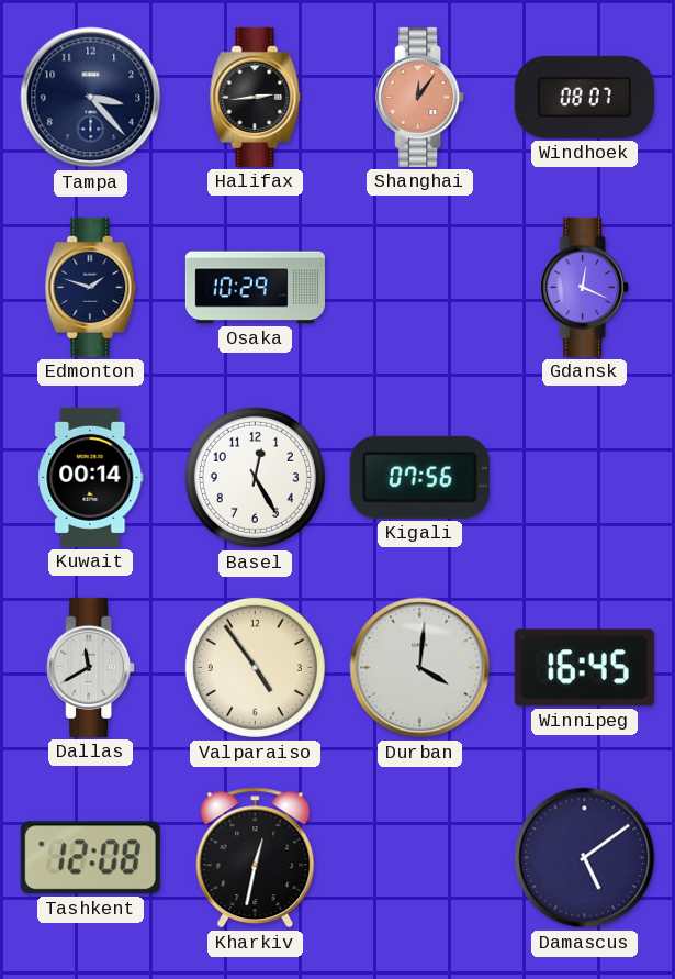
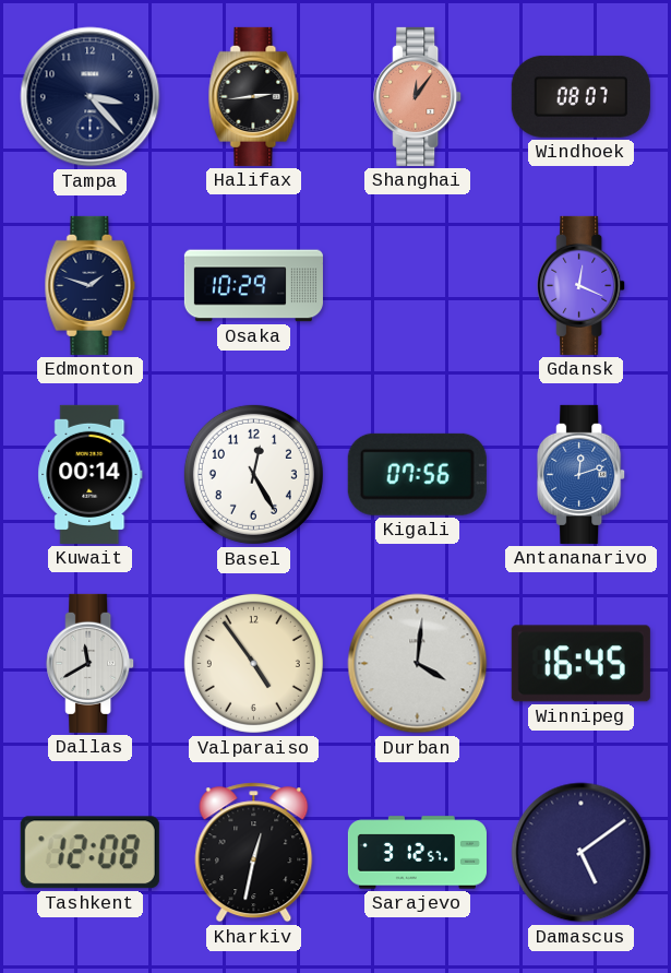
Antananarivo: none -> 12:12
Sarajevo: none -> 3:12
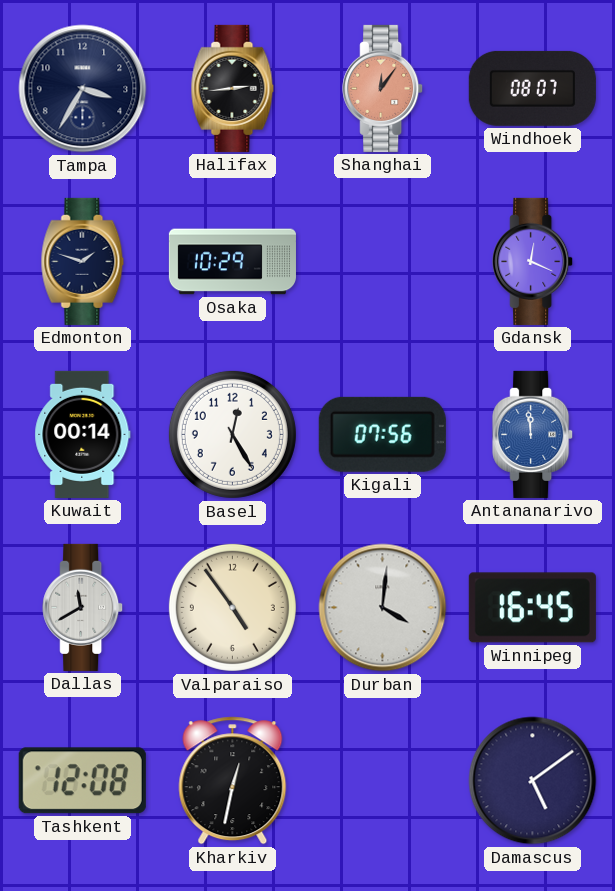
Tampa: 3:23 -> 3:35
Antananarivo: 12:12 -> 11:59
Sarajevo: 3:12 -> none
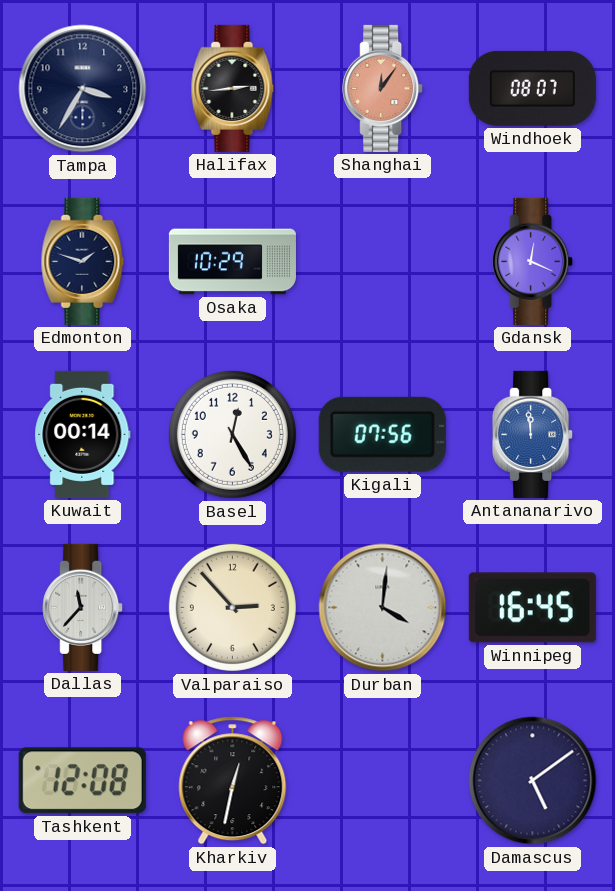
Dallas: 11:40 -> 11:37
Valparaiso: 4:54 -> 2:53
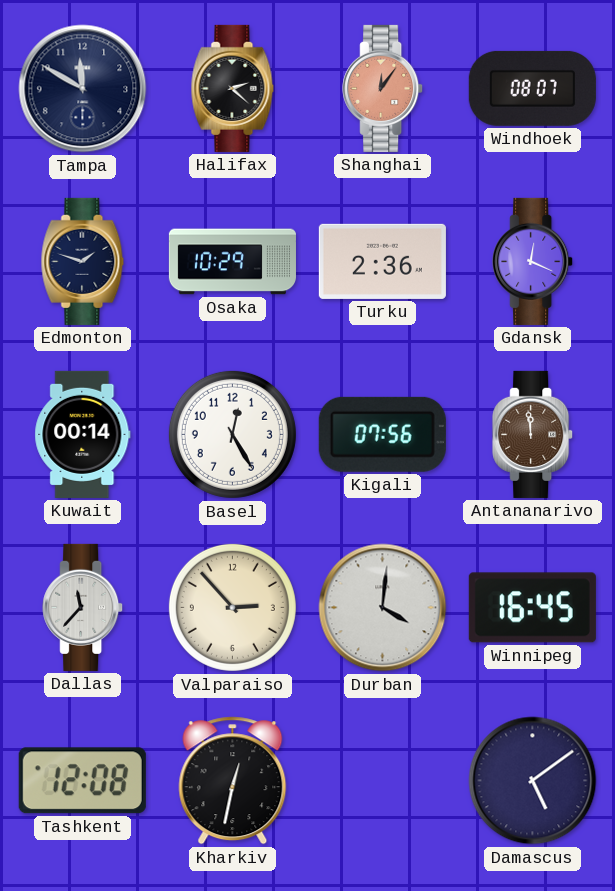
Tampa: 3:35 -> 11:50
Halifax: 2:44 -> 2:22
Turku: none -> 2:36
Antananarivo dial: blue -> brown
